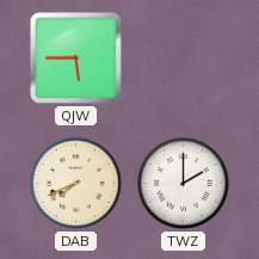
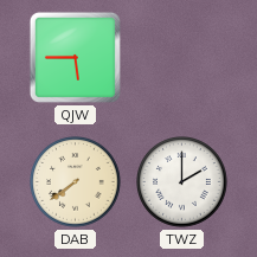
DAB: 7:41 -> 7:39
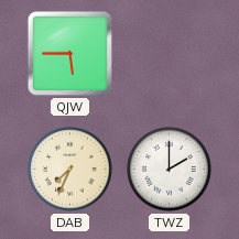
DAB: 7:39 -> 7:34
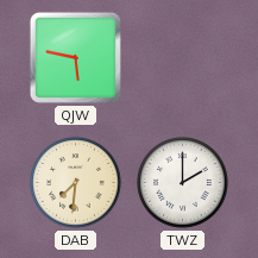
QJW: 5:45 -> 5:47
DAB: 7:34 -> 7:31
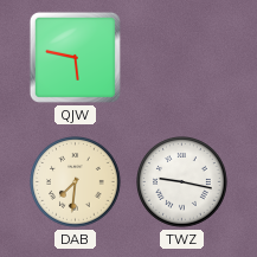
TWZ: 2:00 -> 9:17
